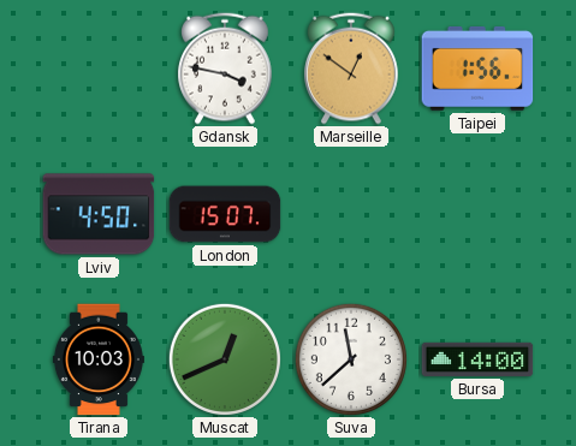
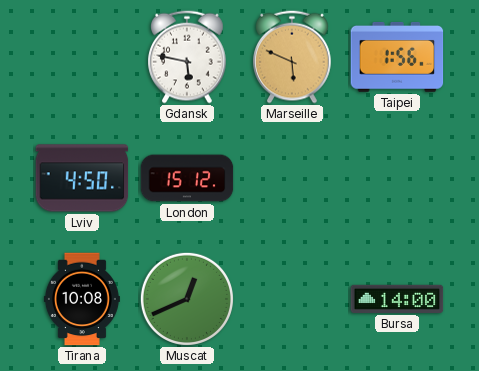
Gdansk: 3:47 -> 5:47
Marseille: 12:51 -> 5:49
London: 15:07 -> 15:12
Tirana: 10:03 -> 10:08
Suva: 11:38 -> none
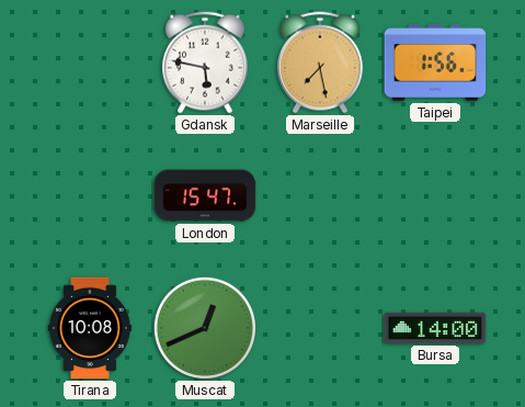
Marseille: 5:49 -> 7:28
Lviv: 4:50 -> none
London: 15:12 -> 15:47
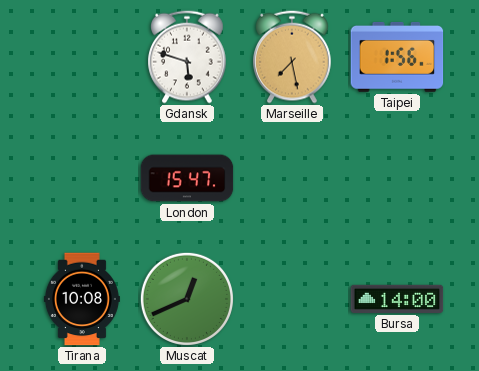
Gdansk: 5:47 -> 5:48
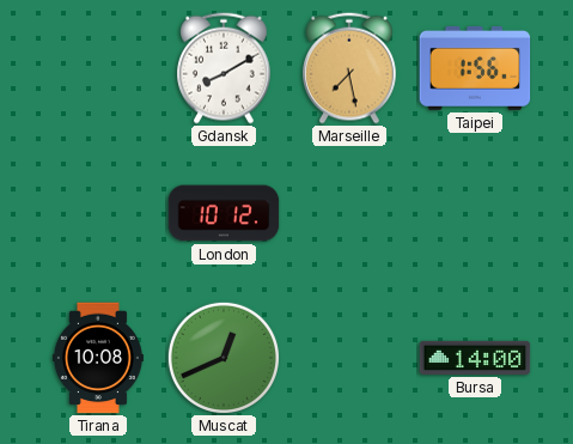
Gdansk: 5:48 -> 8:10
London: 15:47 -> 10:12
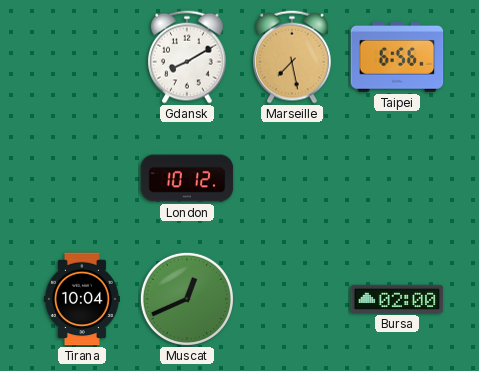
Taipei: 1:56 -> 6:56
Tirana: 10:08 -> 10:04
Bursa: 14:00 -> 02:00
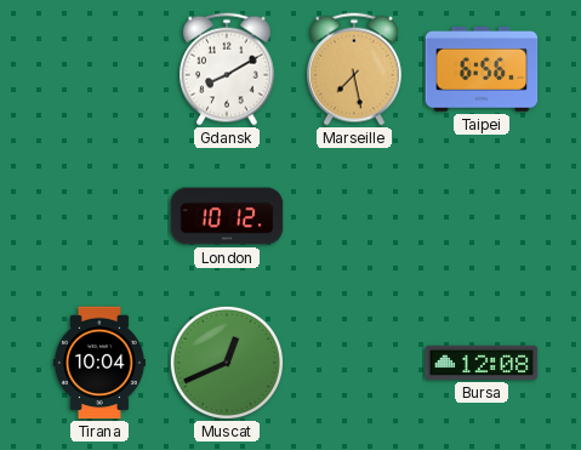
Bursa: 02:00 -> 12:08
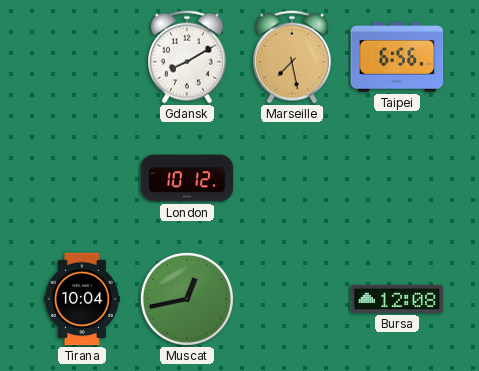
Muscat: 12:41 -> 12:43
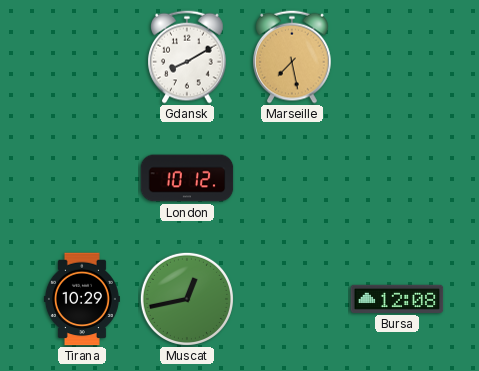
Taipei: 6:56 -> none
Tirana: 10:04 -> 10:29
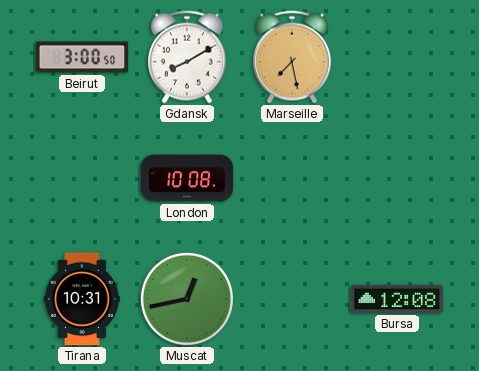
Beirut: none -> 3:00
London: 10:12 -> 10:08
Tirana: 10:29 -> 10:31
